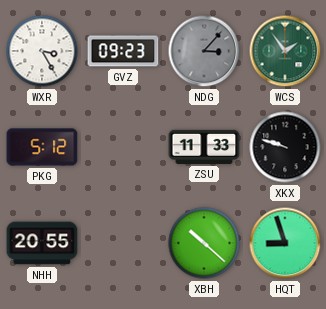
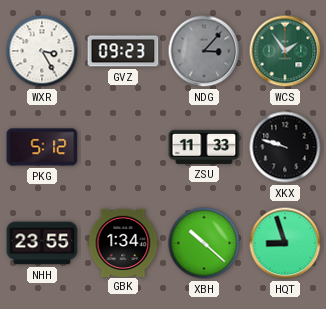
NHH: 20:55 -> 23:55
GBK: none -> 1:34
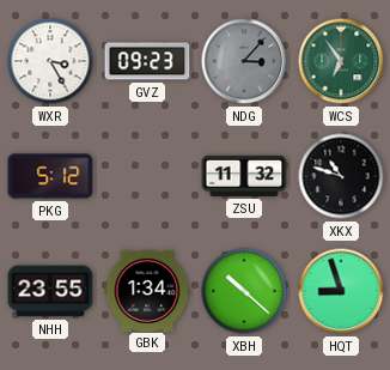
WCS: 1:54 -> 6:54
ZSU: 11:33 -> 11:32
XKX: 9:48 -> 10:48
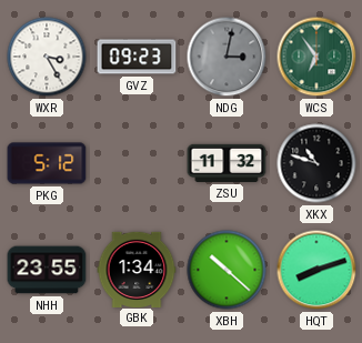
NDG: 3:07 -> 3:02
HQT: 8:57 -> 8:12
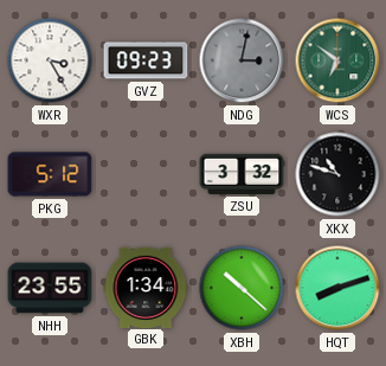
WCS: 6:54 -> 6:51
ZSU: 11:32 -> 3:32
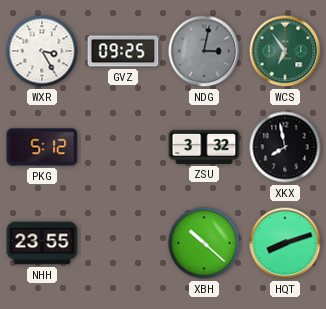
GVZ: 09:23 -> 09:25
WCS: 6:51 -> 6:54
XKX: 10:48 -> 7:58
GBK: 1:34 -> none
